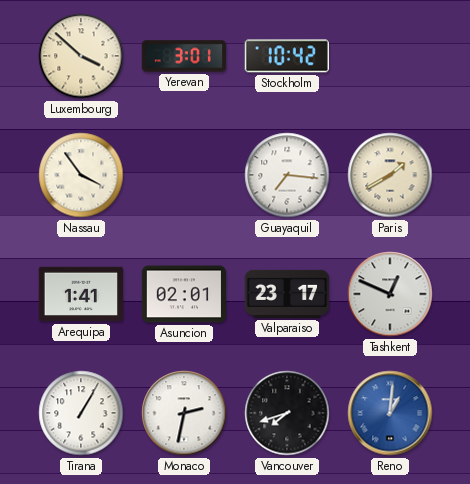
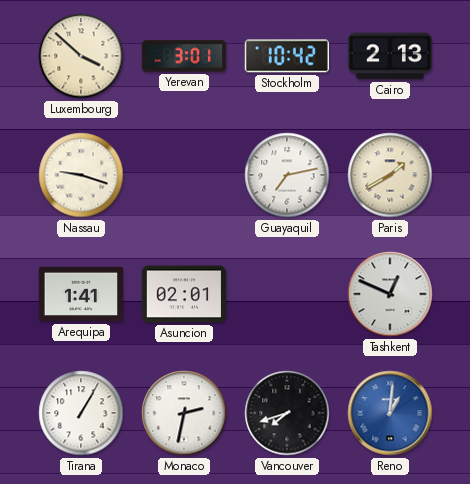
Cairo: none -> 2:13
Nassau: 3:54 -> 9:18
Guayaquil: 7:16 -> 7:13
Valparaiso: 23:17 -> none
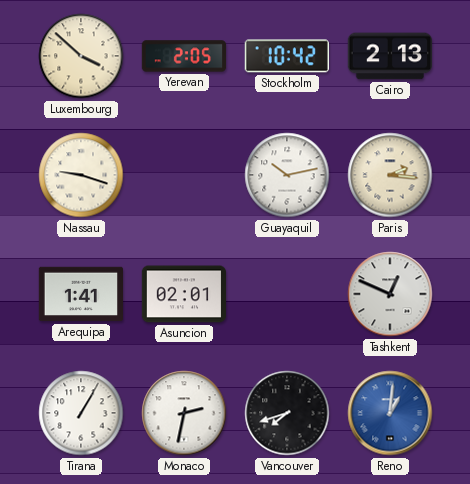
Yerevan: 3:01 -> 2:05
Guayaquil: 7:13 -> 10:13
Paris: 1:40 -> 2:16
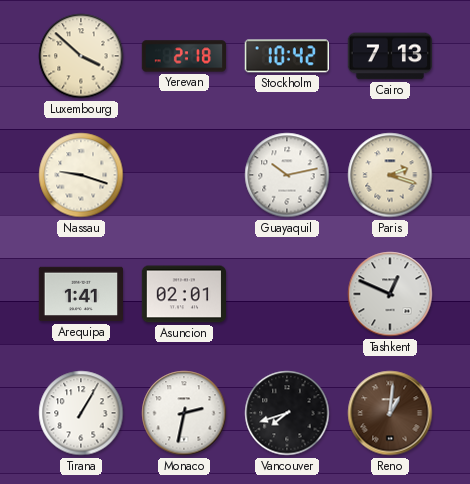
Yerevan: 2:05 -> 2:18
Cairo: 2:13 -> 7:13
Paris: 2:16 -> 2:18
Reno dial: blue -> brown
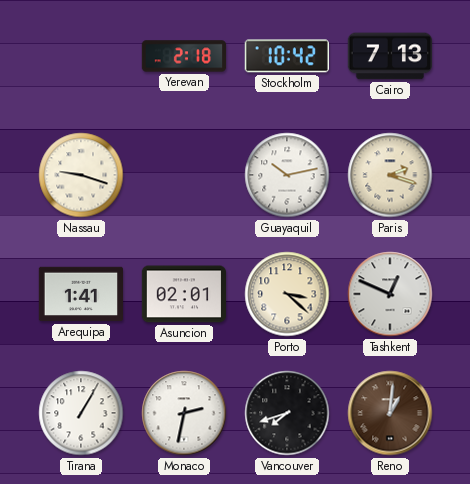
Luxembourg: 3:52 -> none
Porto: none -> 3:22
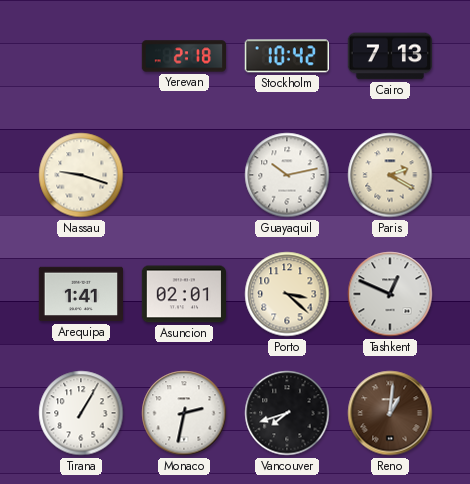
Paris: 2:18 -> 2:20
